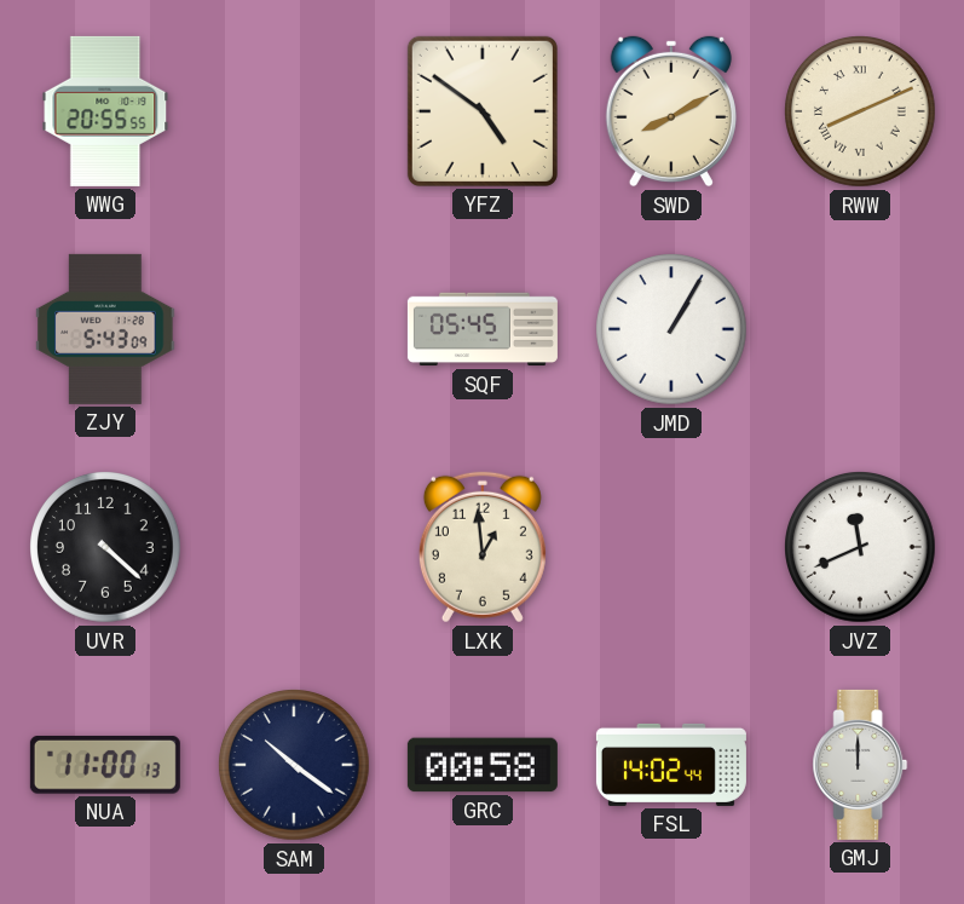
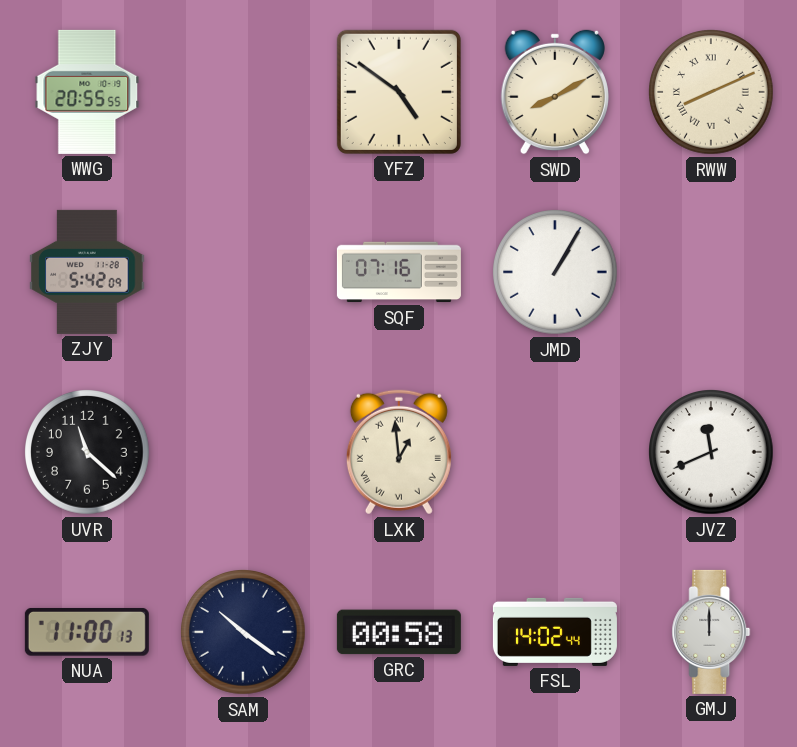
ZJY: 5:43 -> 5:42
SQF: 05:45 -> 07:16
UVR: 4:22 -> 11:22
LXK numerals: Arabic -> Roman
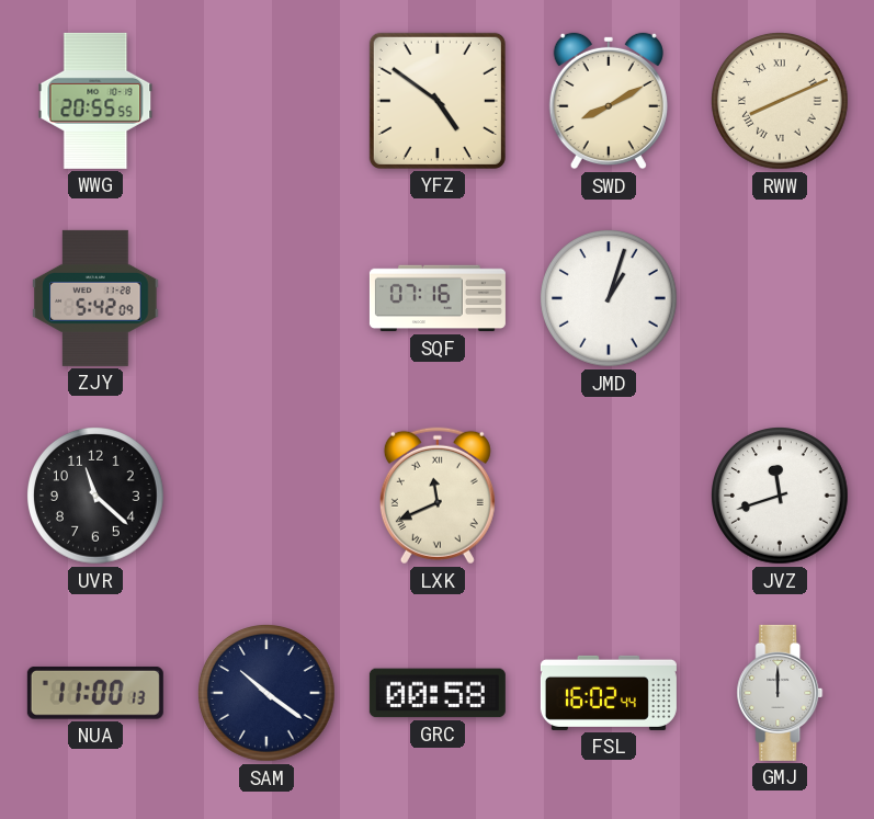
JMD: 1:05 -> 1:03
LXK: 12:59 -> 11:41
JVZ: 11:41 -> 11:42
FSL: 14:02 -> 16:02
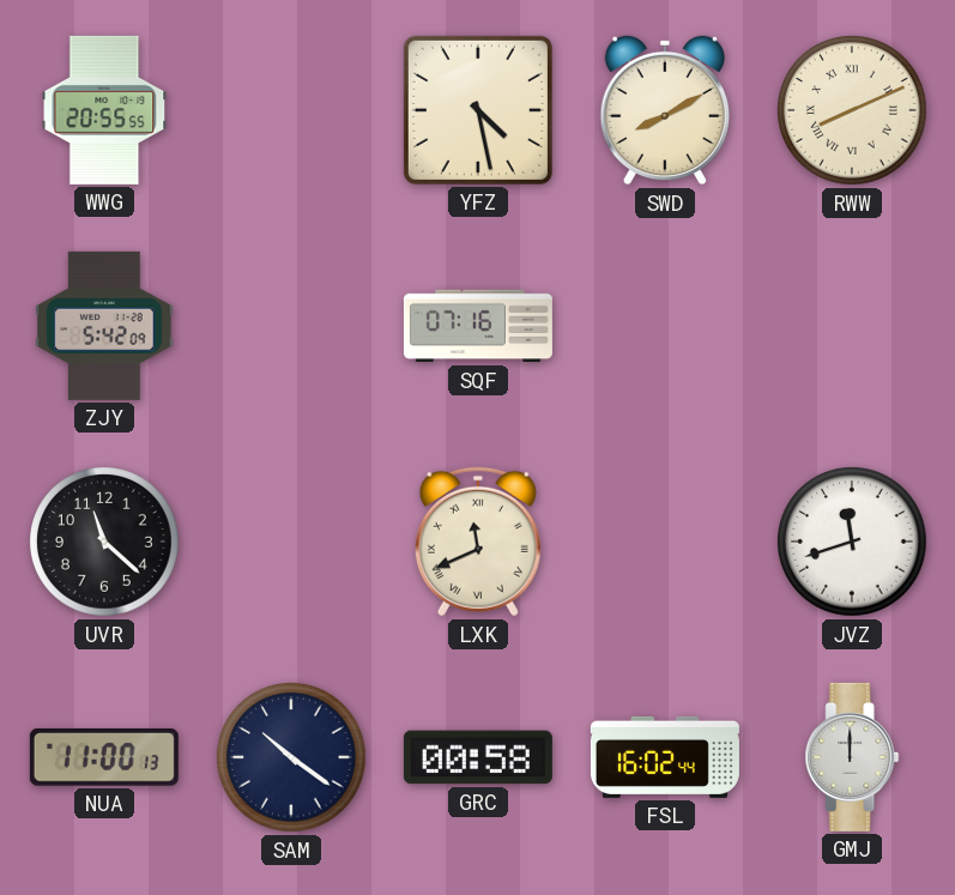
YFZ: 4:51 -> 4:28
JMD: 1:03 -> none
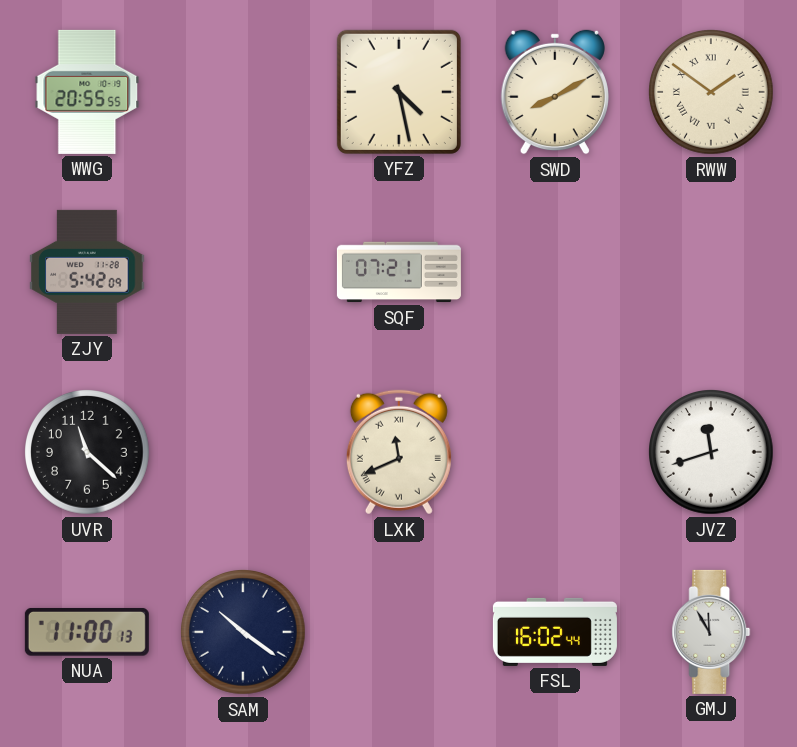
RWW: 8:11 -> 1:51
SQF: 07:16 -> 07:21
GRC: 00:58 -> none
GMJ: 12:00 -> 11:55
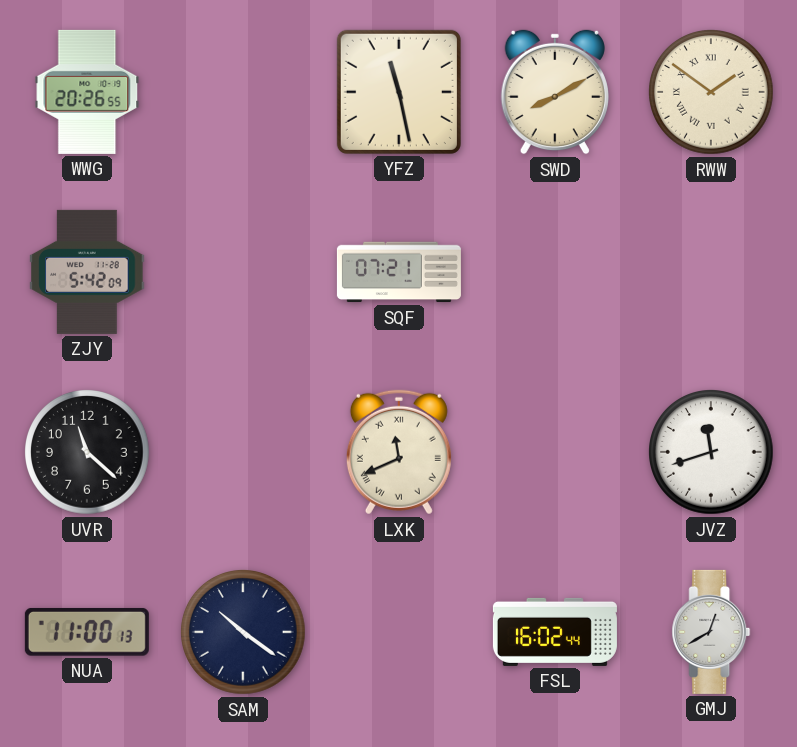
WWG: 20:55 -> 20:26
YFZ: 4:28 -> 11:28
GMJ: 11:55 -> 12:40
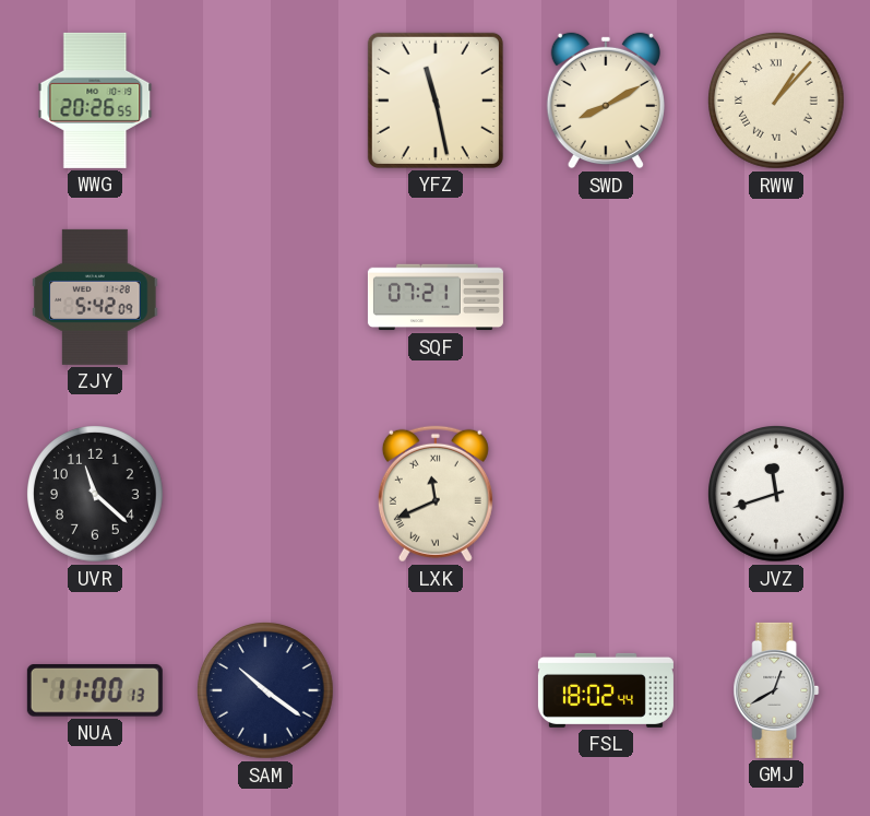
RWW: 1:51 -> 1:07
FSL: 16:02 -> 18:02
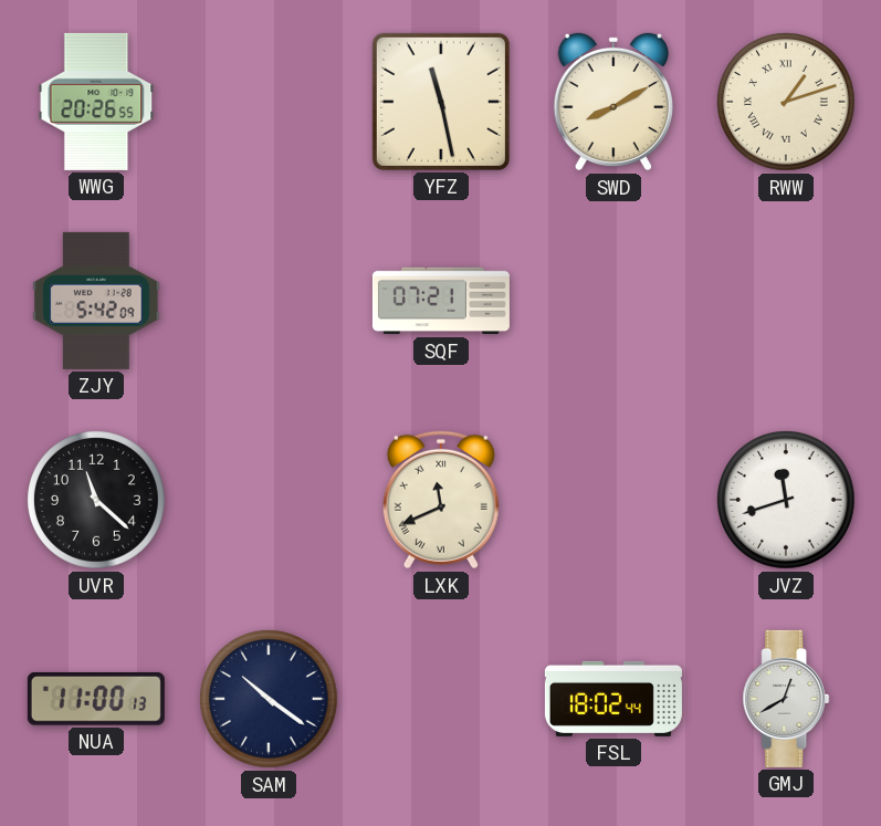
RWW: 1:07 -> 1:12
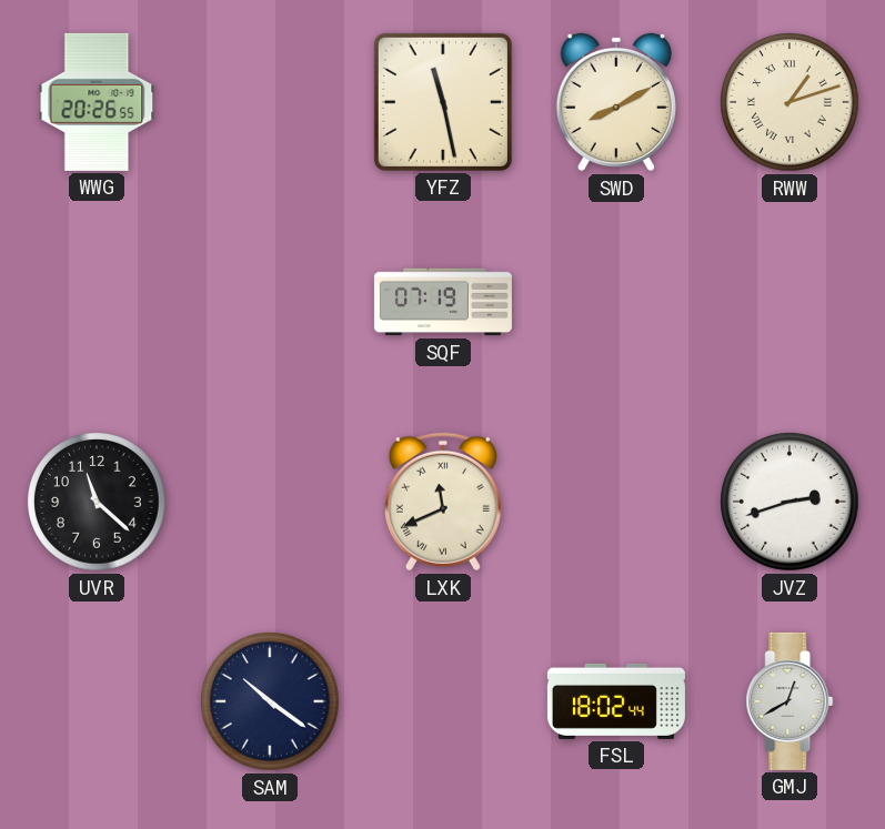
ZJY: 5:42 -> none
SQF: 07:21 -> 07:19
JVZ: 11:42 -> 2:42
NUA: 11:00 -> none
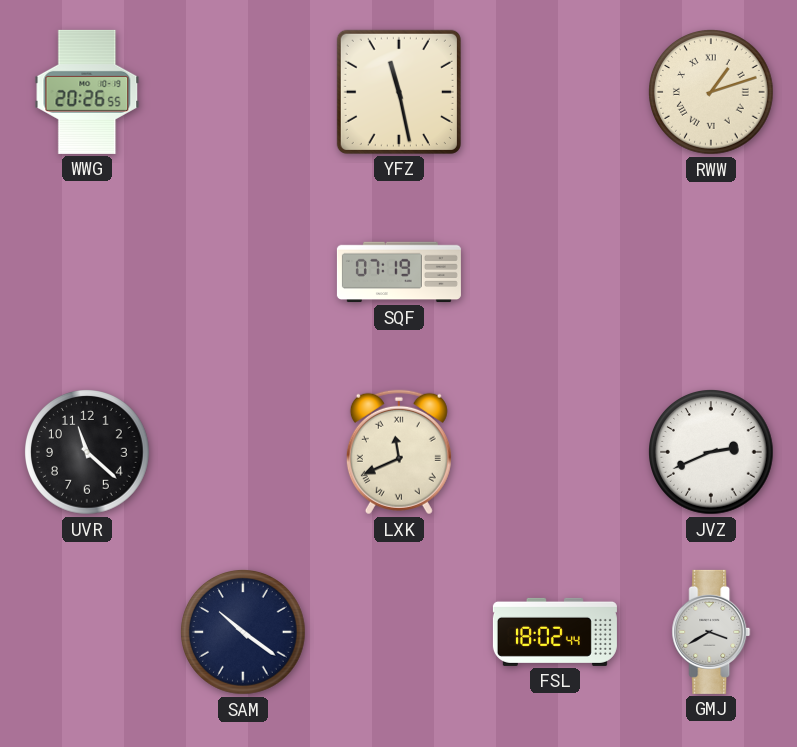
SWD: 8:10 -> none
JVZ: 2:42 -> 2:41
GMJ: 12:40 -> 3:40
